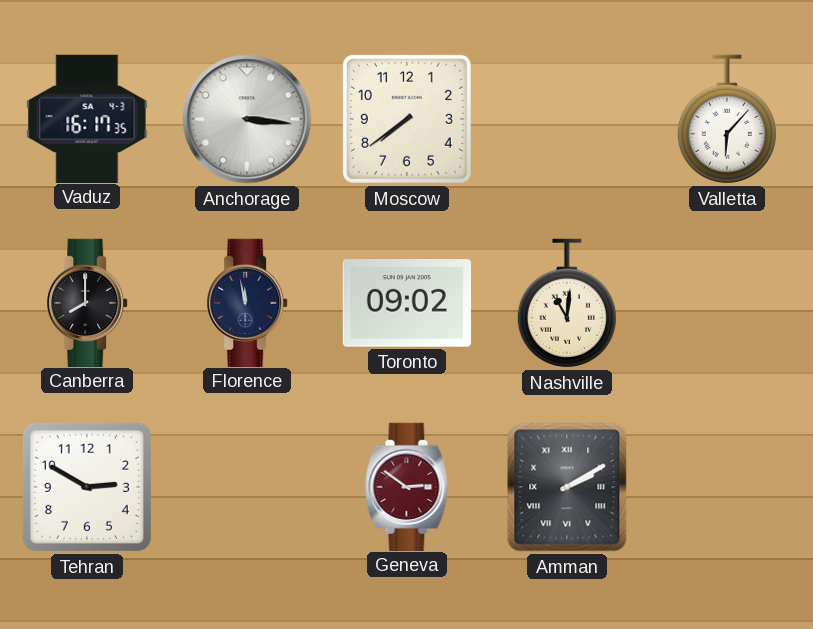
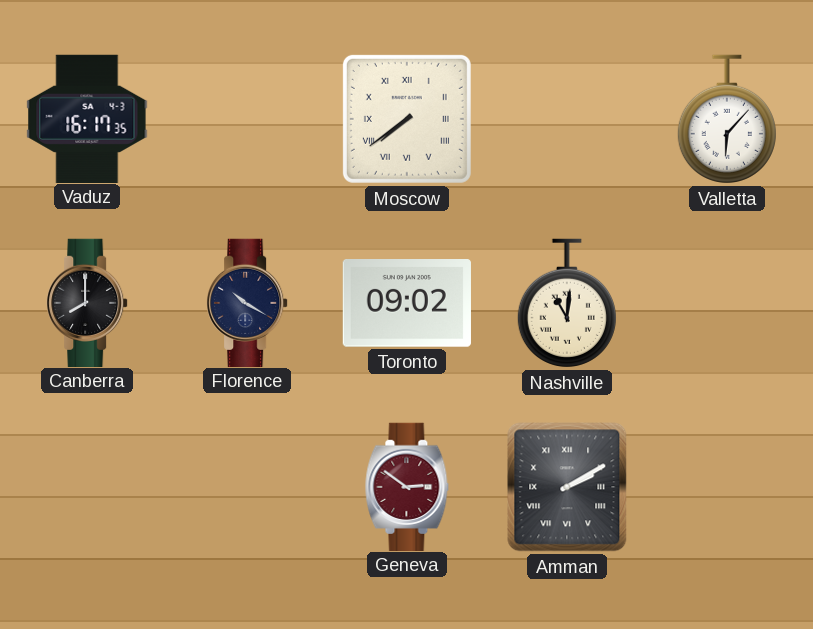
Anchorage: 3:16 -> none
Moscow numerals: Arabic -> Roman
Florence: 11:58 -> 10:20
Tehran: 2:50 -> none
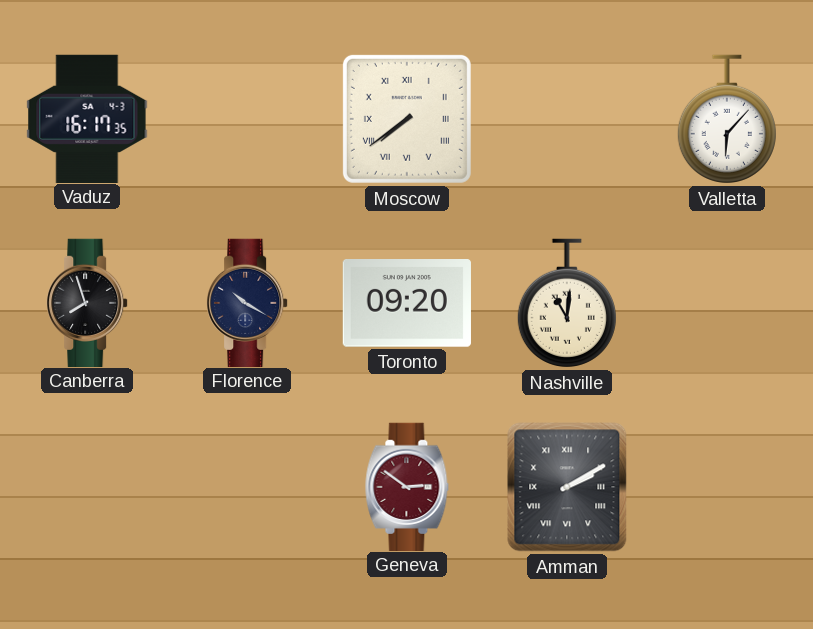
Canberra: 8:00 -> 7:57
Toronto: 09:02 -> 09:20
